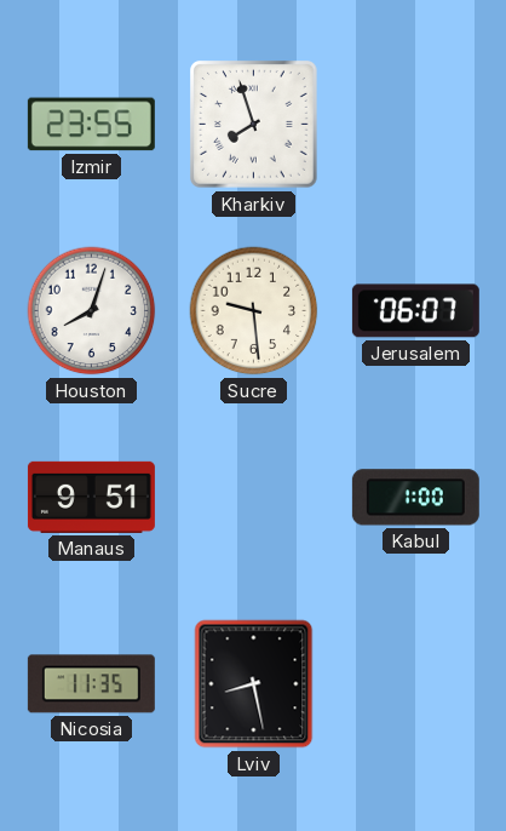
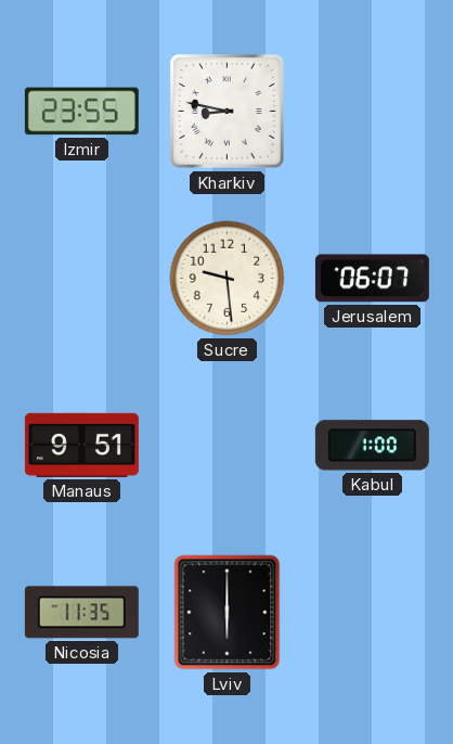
Kharkiv: 7:57 -> 8:47
Houston: 8:03 -> none
Lviv: 8:28 -> 6:00
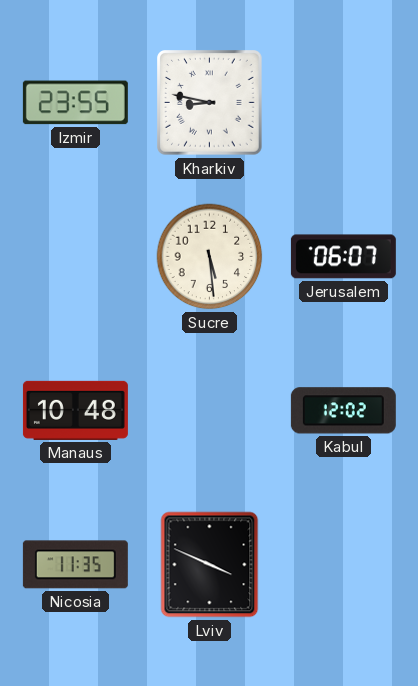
Sucre: 9:29 -> 5:29
Manaus: 9:51 -> 10:48
Kabul: 1:00 -> 12:02
Lviv: 6:00 -> 3:49
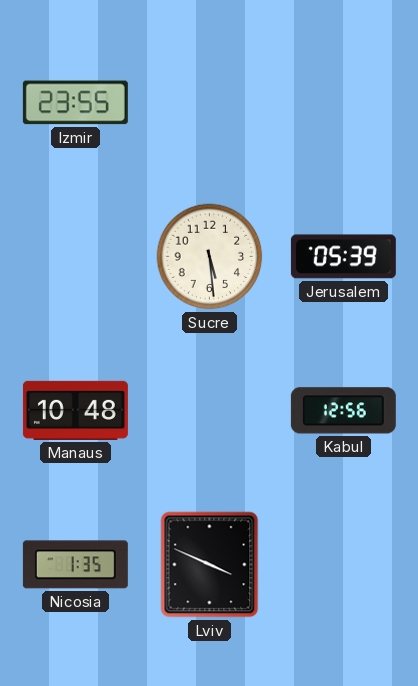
Kharkiv: 8:47 -> none
Jerusalem: 06:07 -> 05:39
Kabul: 12:02 -> 12:56
Nicosia: 11:35 -> 1:35
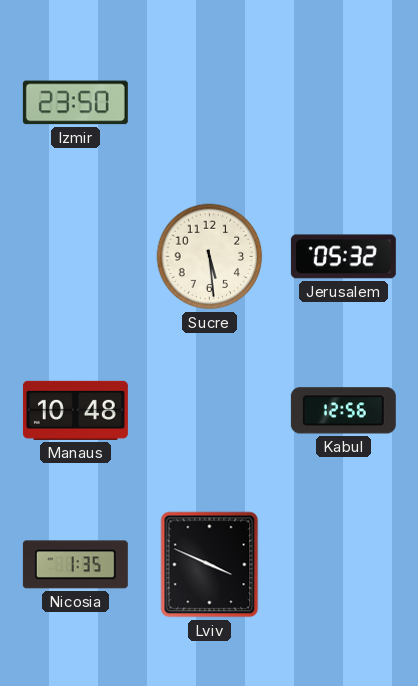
Izmir: 23:55 -> 23:50
Jerusalem: 05:39 -> 05:32
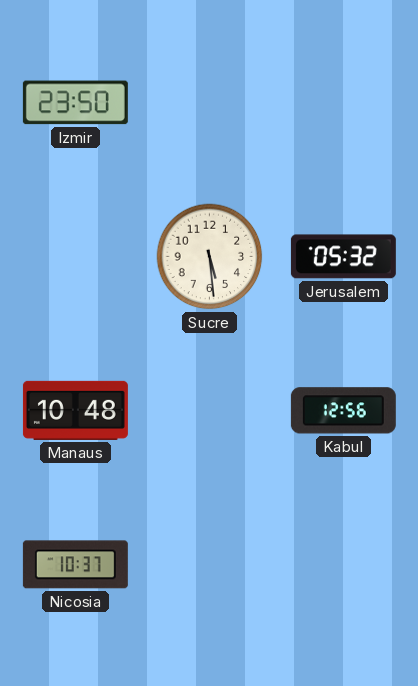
Nicosia: 1:35 -> 10:37
Lviv: 3:49 -> none
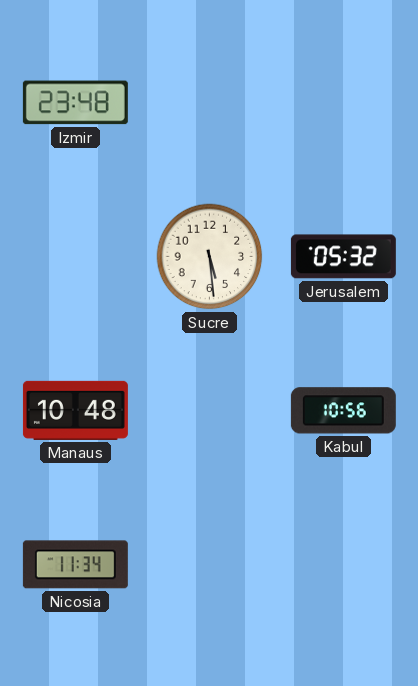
Izmir: 23:50 -> 23:48
Kabul: 12:56 -> 10:56
Nicosia: 10:37 -> 11:34
